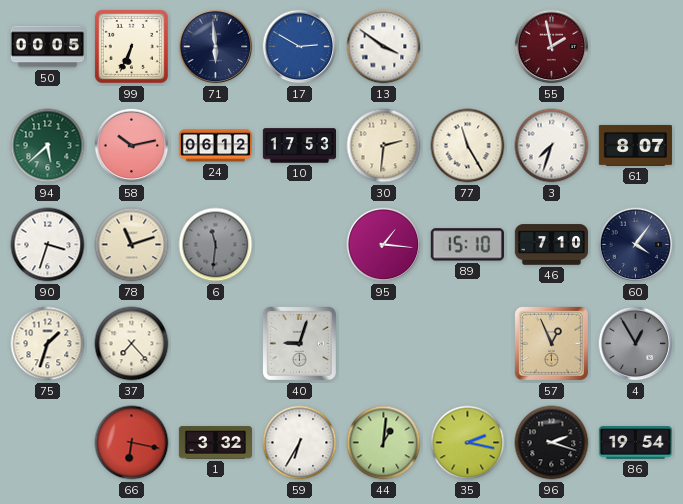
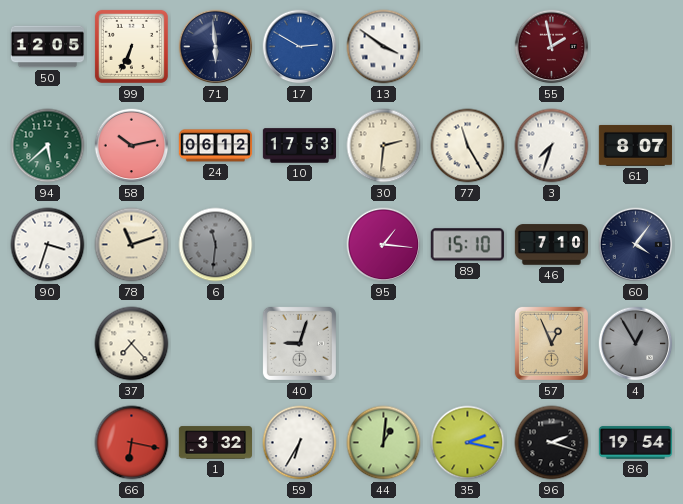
50: 00:05 -> 12:05
75: 1:33 -> none
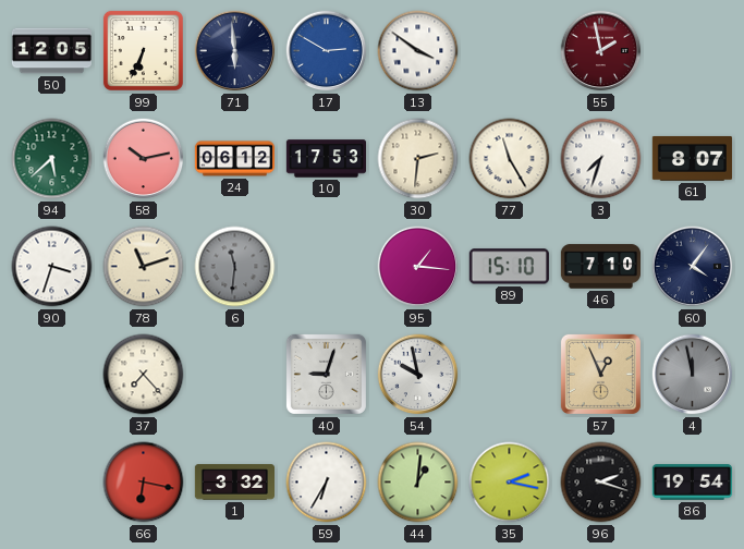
54: none -> 9:58
4: 12:55 -> 11:58
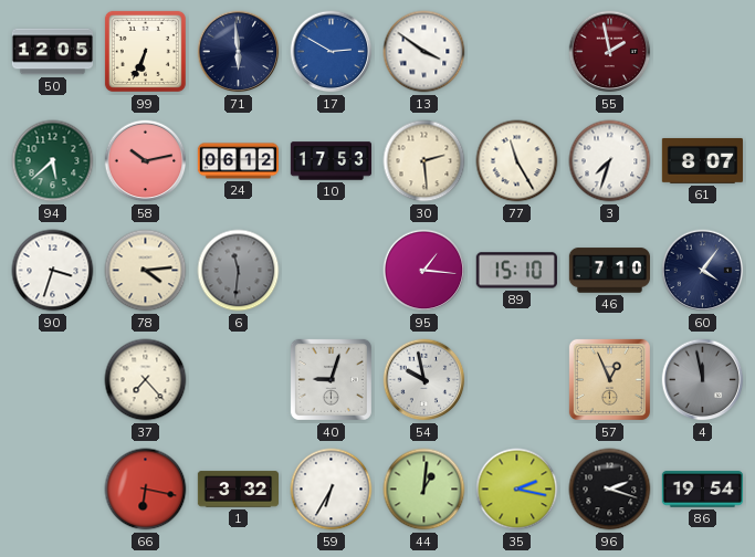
30: 2:31 -> 2:29
78: 11:12 -> 4:14
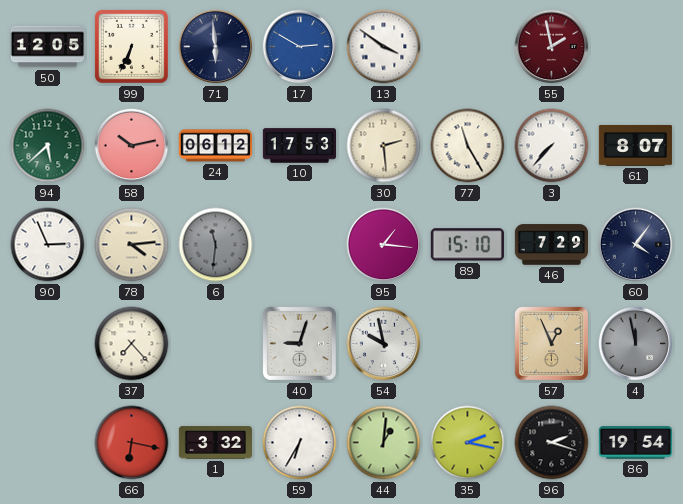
3: 7:33 -> 7:37
90: 3:33 -> 2:56
46: 7:10 -> 7:29
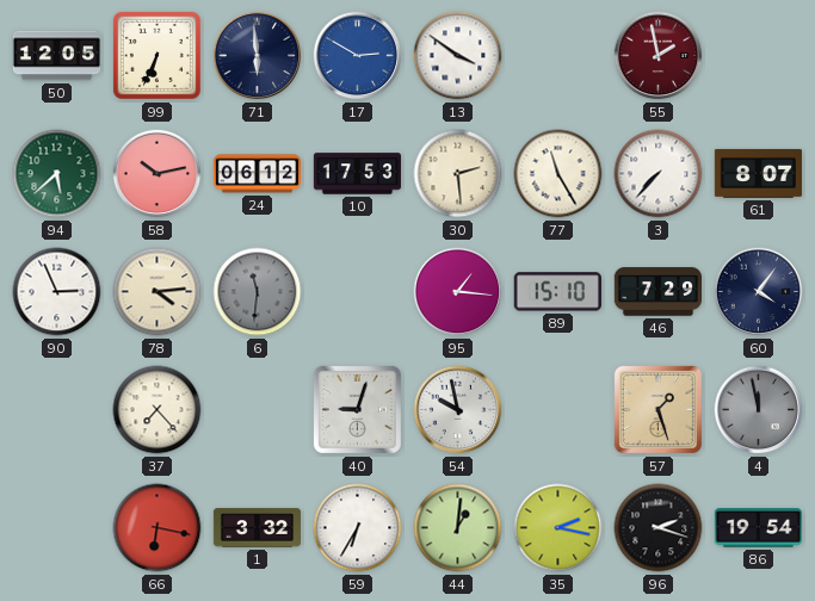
57: 12:56 -> 1:27
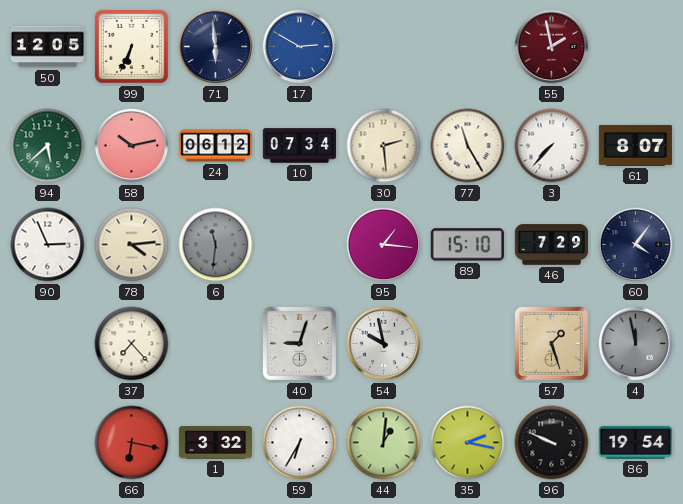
13: 3:51 -> none
10: 17:53 -> 07:34
96: 2:18 -> 9:49
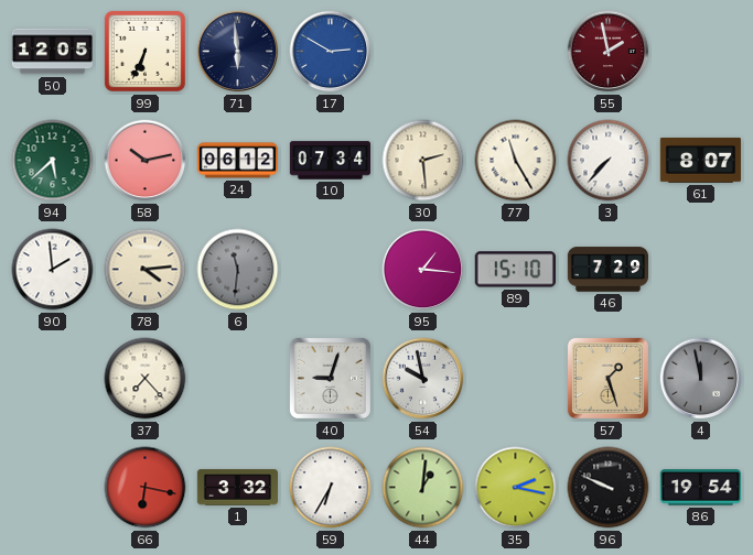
90: 2:56 -> 1:59
60: 4:06 -> none
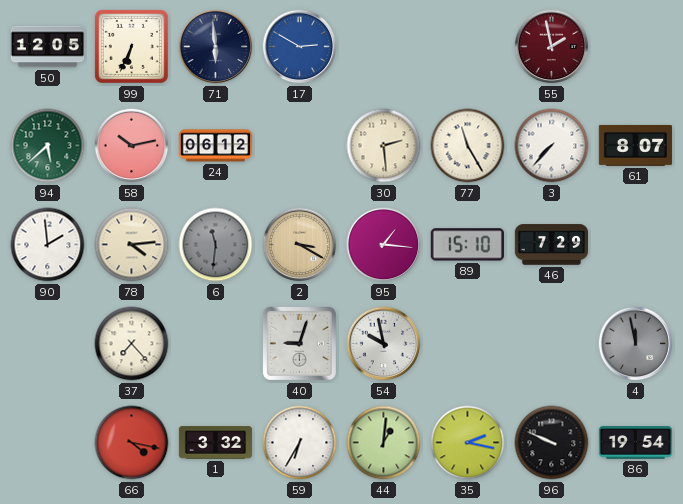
10: 07:34 -> none
2: none -> 3:20
57: 1:27 -> none
66: 6:17 -> 4:17
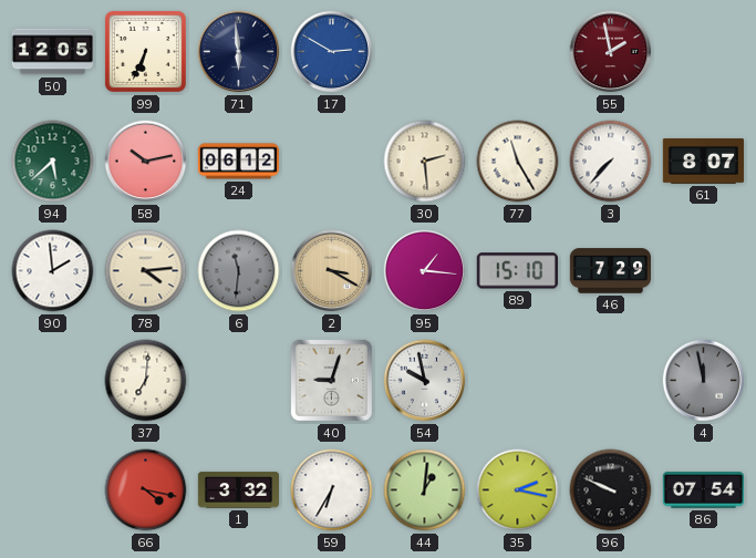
37: 7:23 -> 7:01
86: 19:54 -> 07:54
